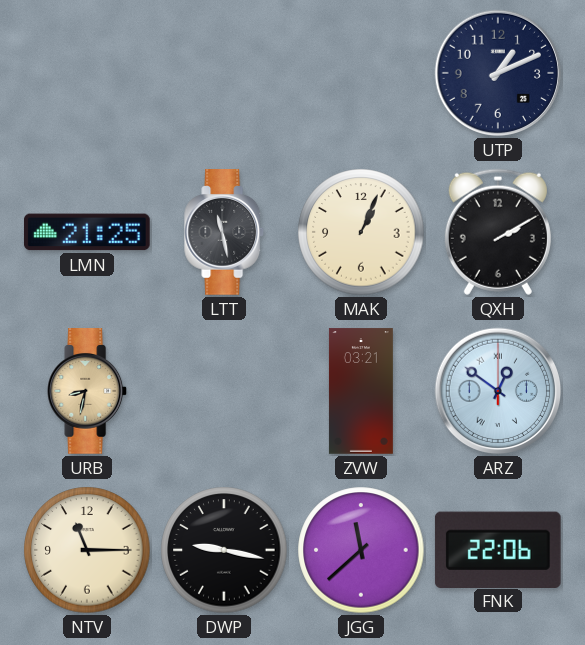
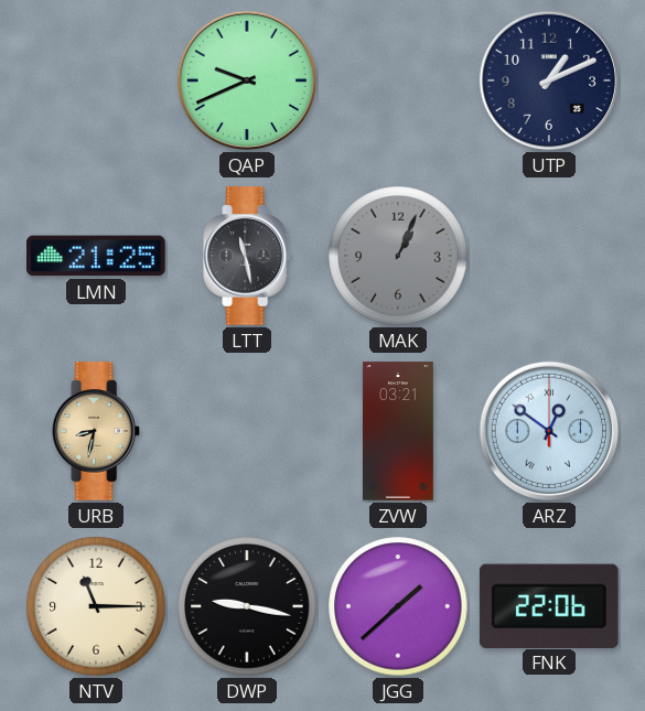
QAP: none -> 9:41
MAK dial: cream -> grey
QXH: 2:10 -> none
JGG: 11:38 -> 1:38
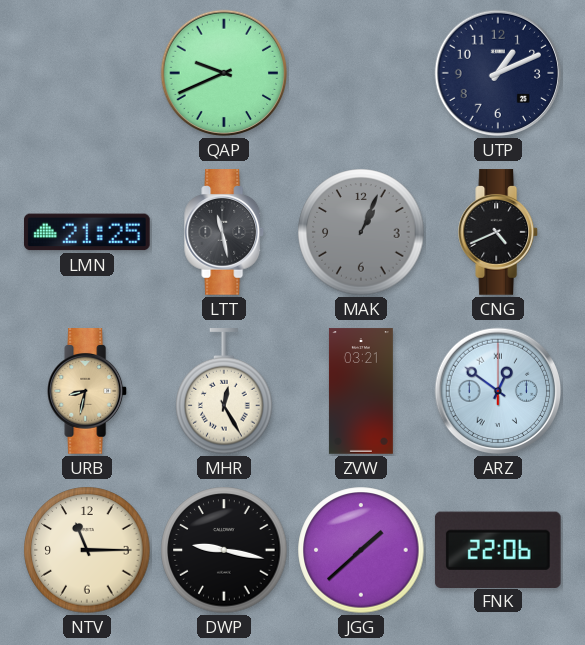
CNG: none -> 4:41
MHR: none -> 12:25
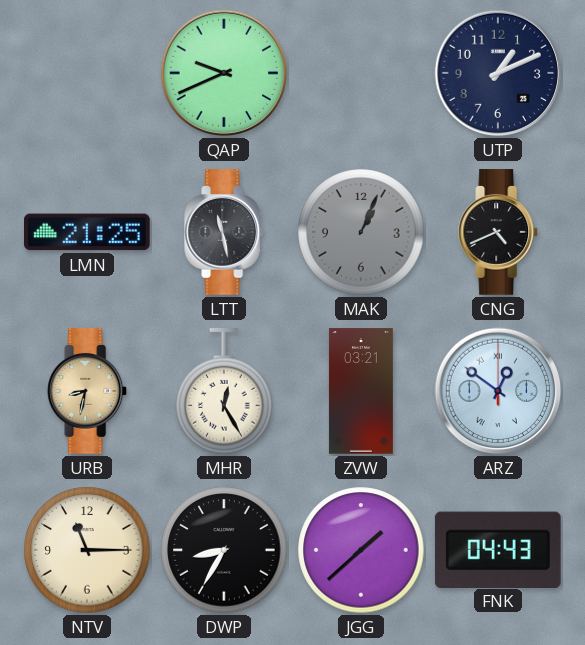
DWP: 9:17 -> 8:35
FNK: 22:06 -> 04:43
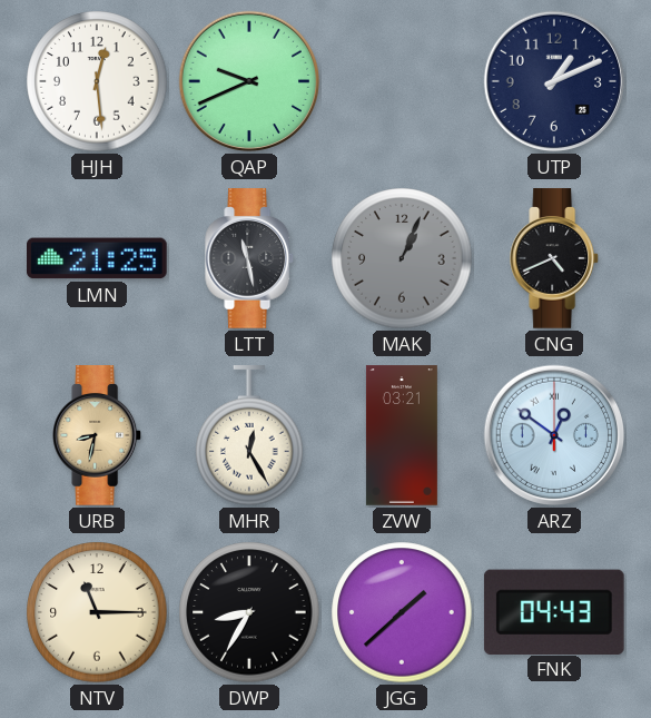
HJH: none -> 12:29
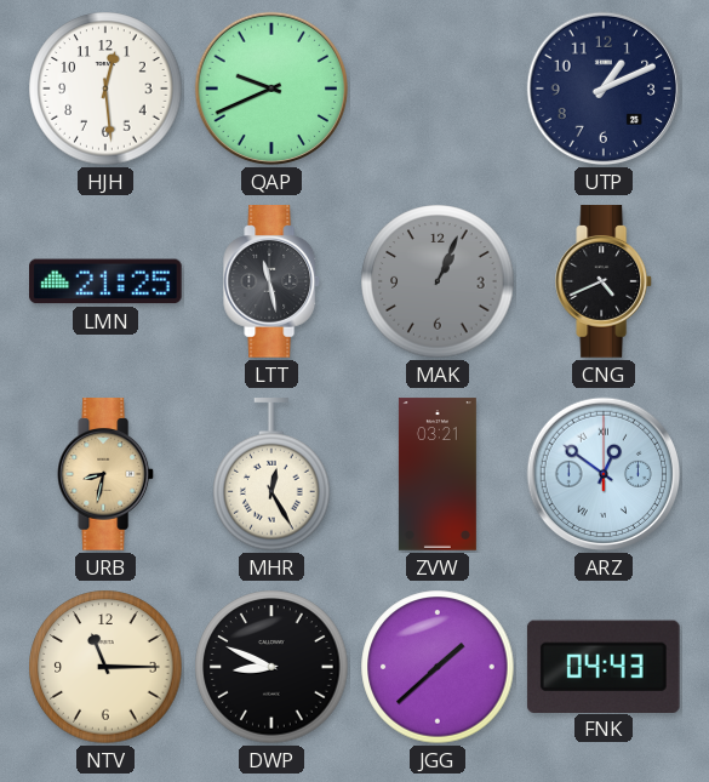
DWP: 8:35 -> 8:49
